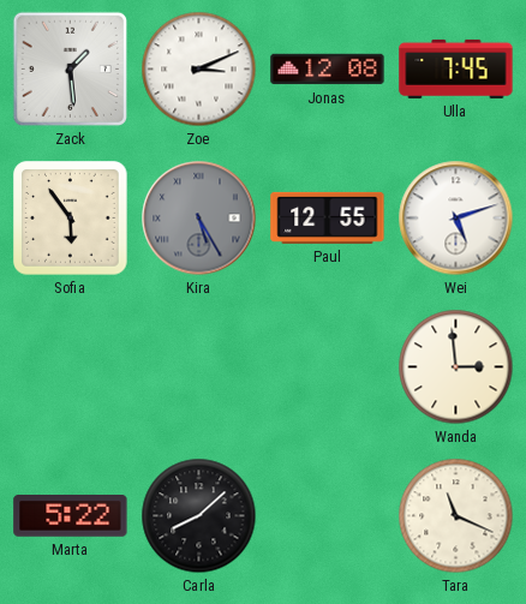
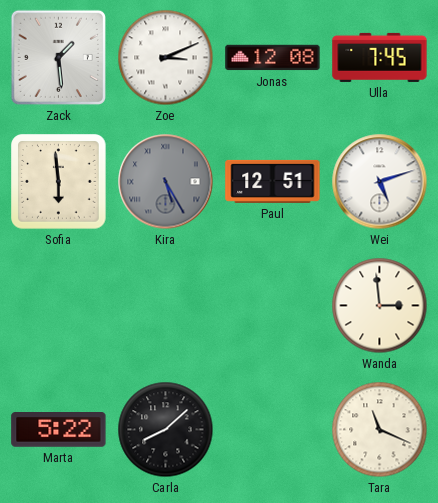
Sofia: 5:54 -> 5:59
Paul: 12:55 -> 12:51
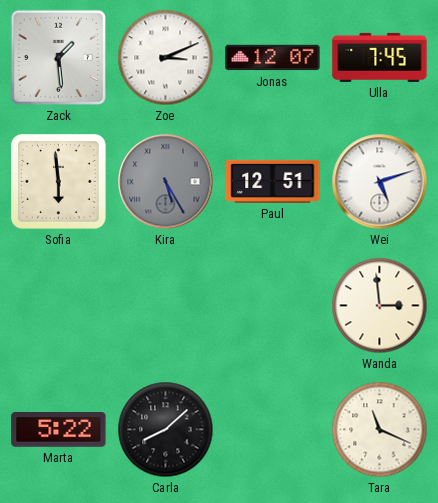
Jonas: 12:08 -> 12:07
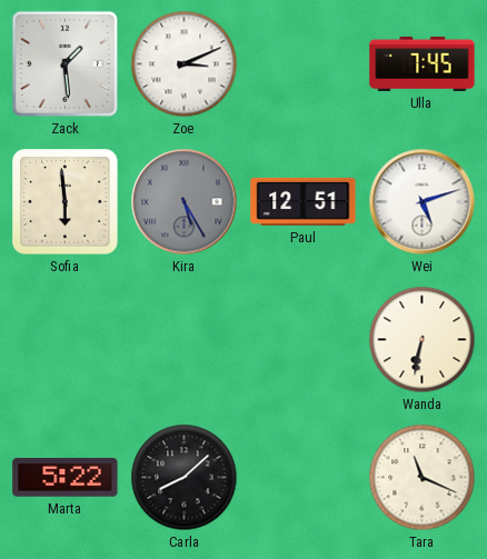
Jonas: 12:07 -> none
Wanda: 2:59 -> 6:32
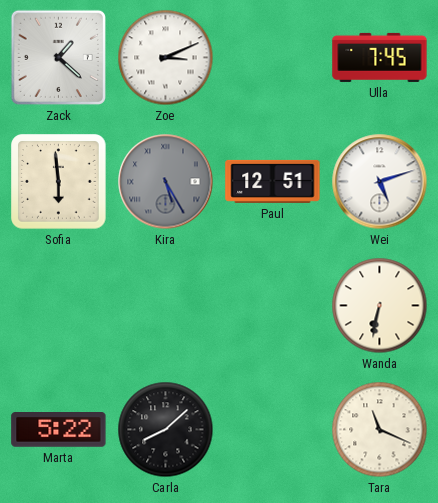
Zack: 1:29 -> 1:22
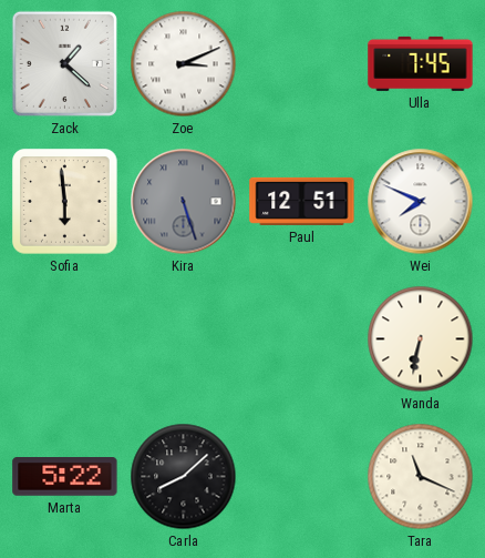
Kira: 5:25 -> 5:27
Wei: 5:12 -> 7:49
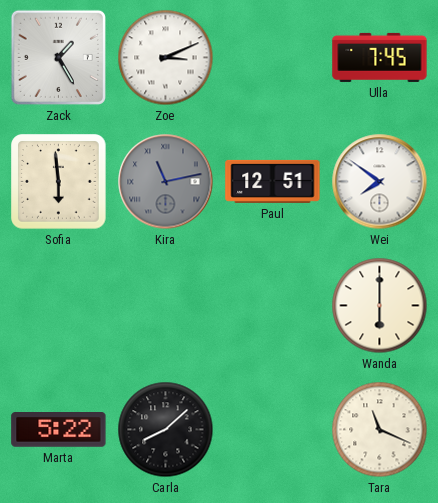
Zack: 1:22 -> 1:25
Kira: 5:27 -> 11:13
Wei: 7:49 -> 7:51
Wanda: 6:32 -> 6:00
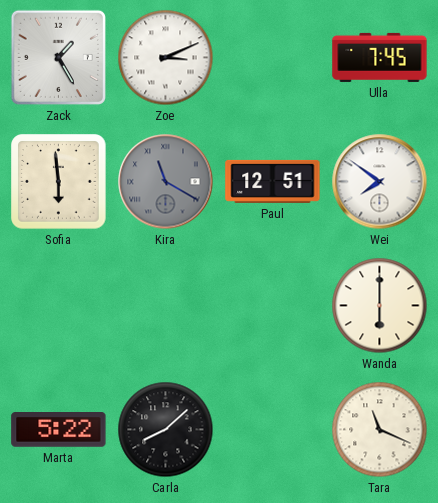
Kira: 11:13 -> 11:20
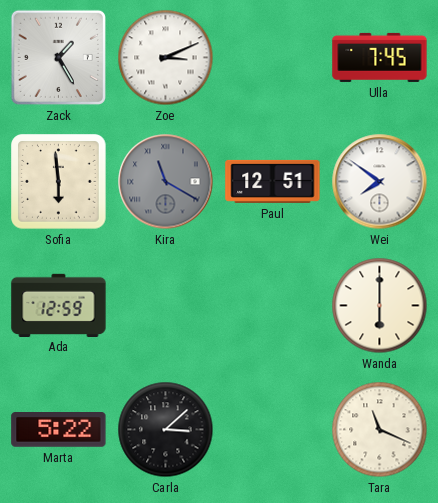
Ada: none -> 12:59
Carla: 8:08 -> 3:08
